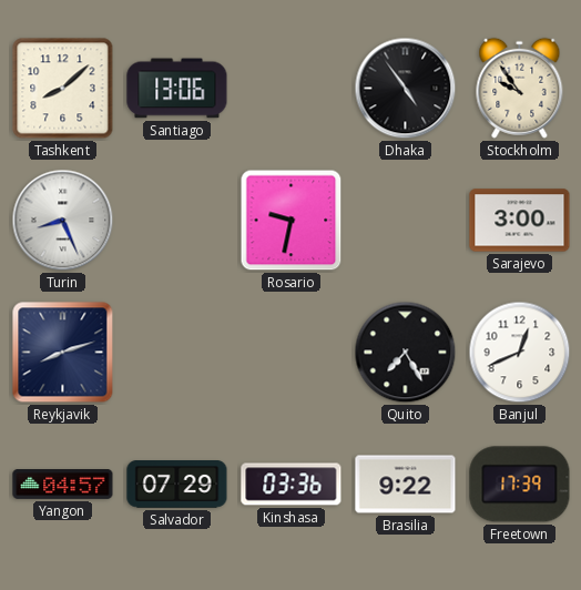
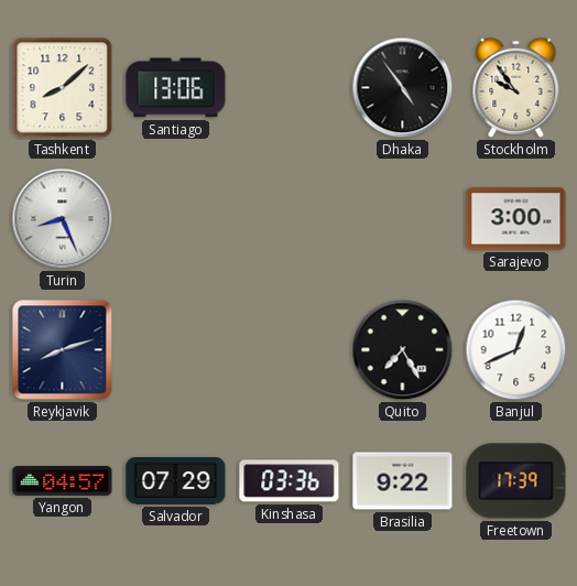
Rosario: 9:32 -> none
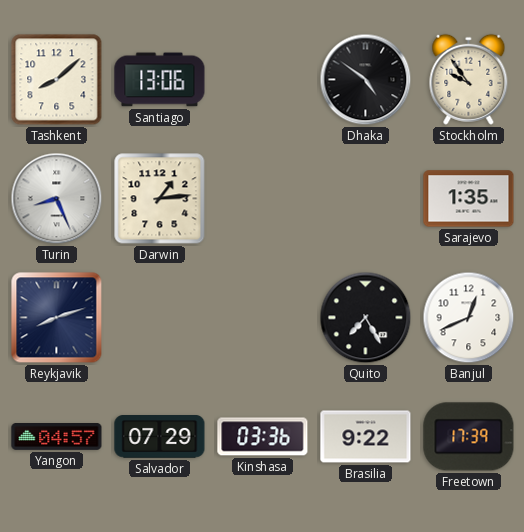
Dhaka: 4:54 -> 4:51
Darwin: none -> 1:14
Sarajevo: 3:00 -> 1:35
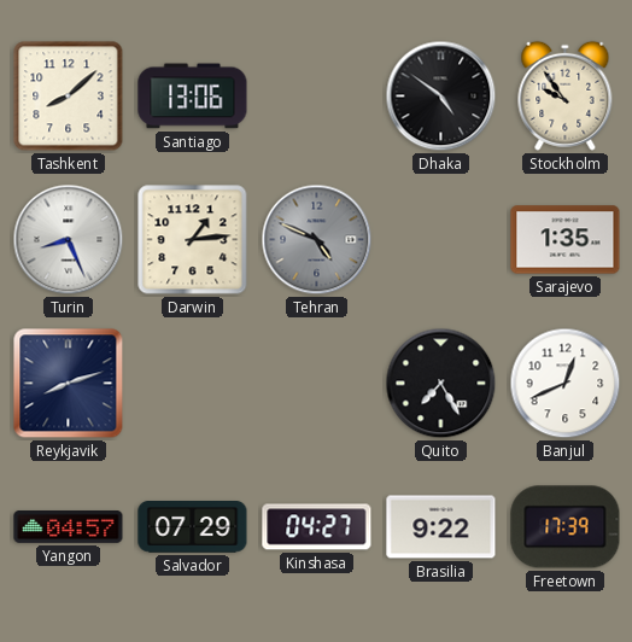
Tehran: none -> 4:49
Kinshasa: 03:36 -> 04:27
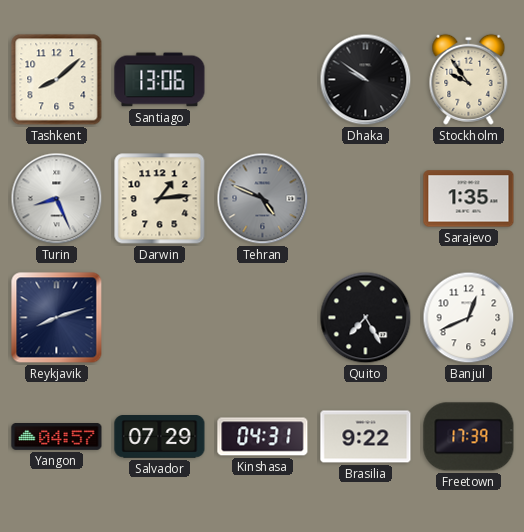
Dhaka: 4:51 -> 9:51
Kinshasa: 04:27 -> 04:31
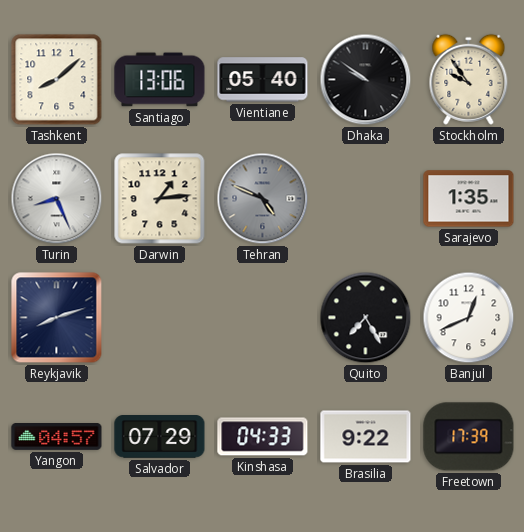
Vientiane: none -> 05:40
Kinshasa: 04:31 -> 04:33
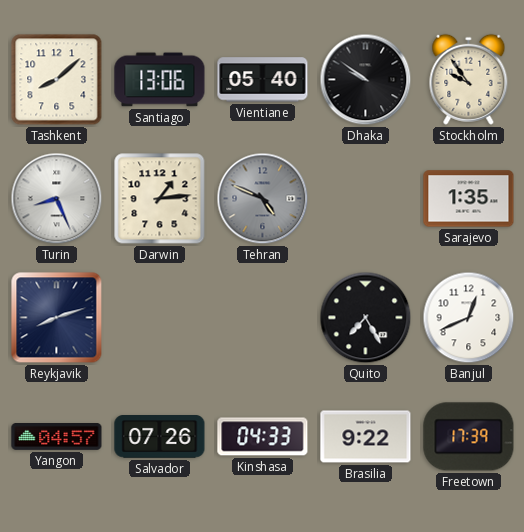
Salvador: 07:29 -> 07:26
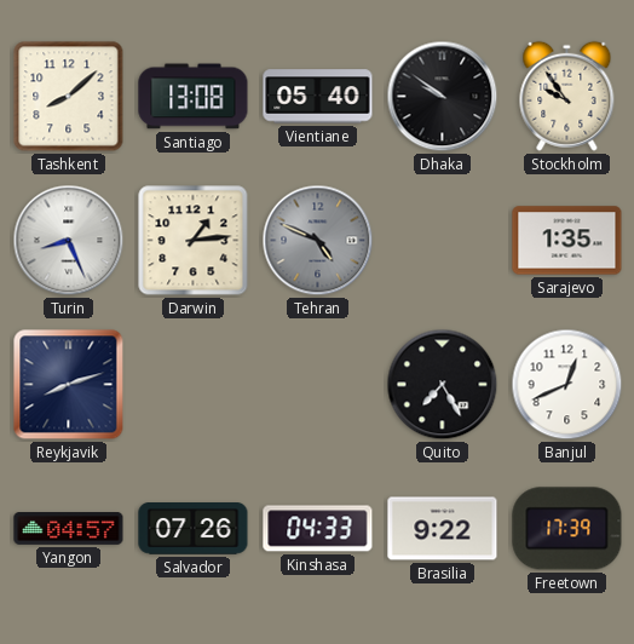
Santiago: 13:06 -> 13:08
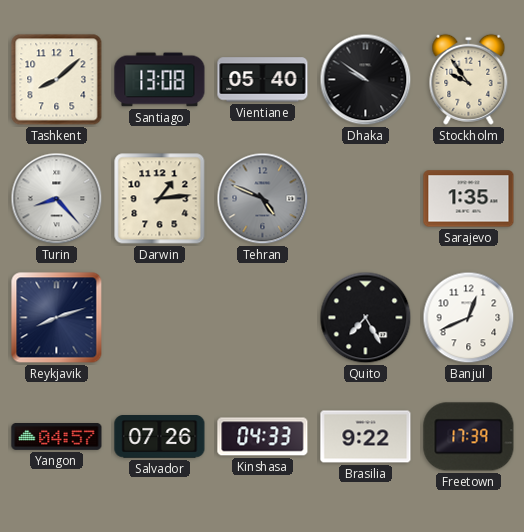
Turin: 8:26 -> 8:23
